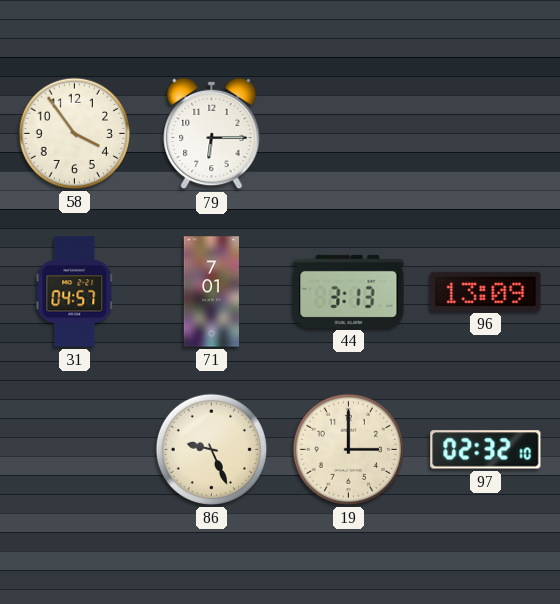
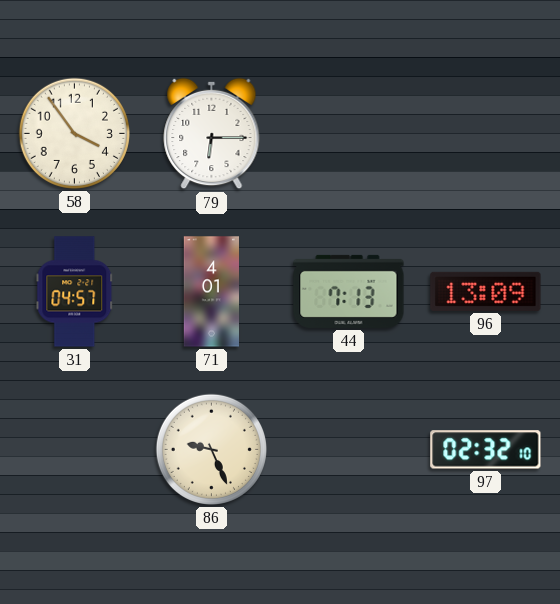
71: 7:01 -> 4:01
44: 3:13 -> 7:13
19: 3:00 -> none
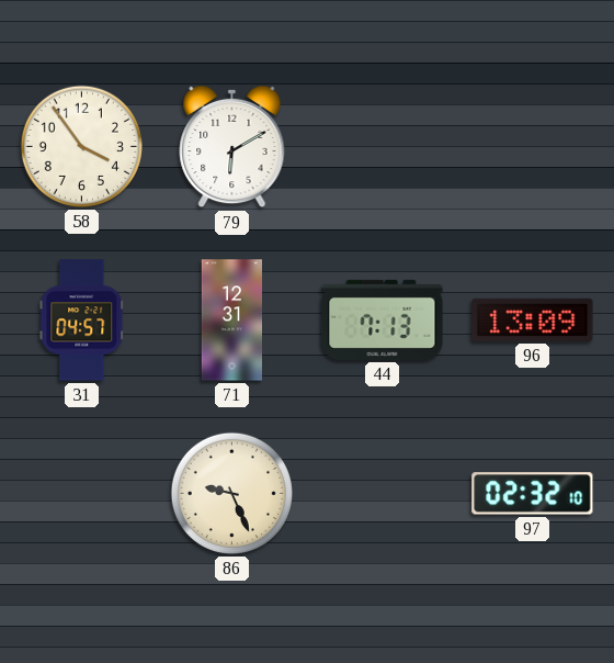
79: 6:15 -> 6:10
71: 4:01 -> 12:31
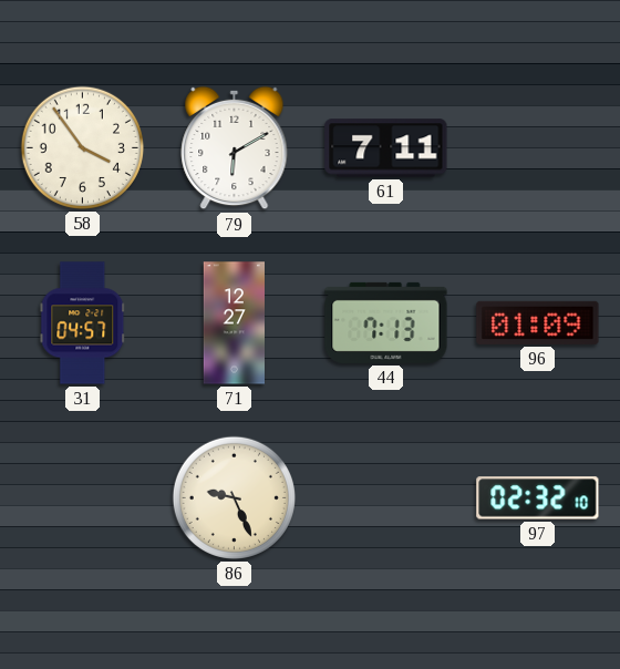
61: none -> 7:11
71: 12:31 -> 12:27
96: 13:09 -> 01:09
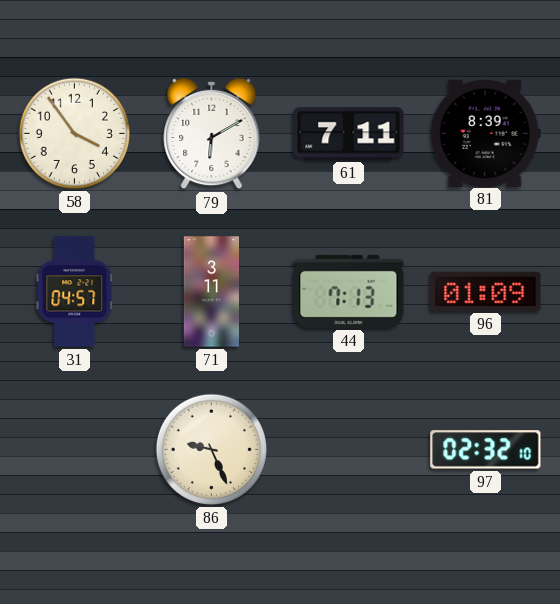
81: none -> 8:39
71: 12:27 -> 3:11
